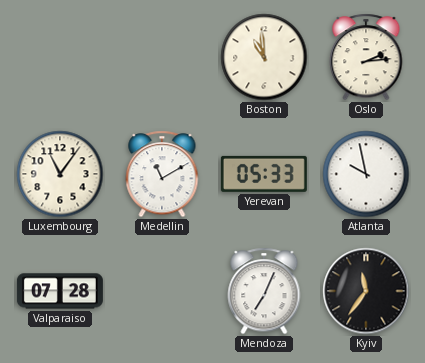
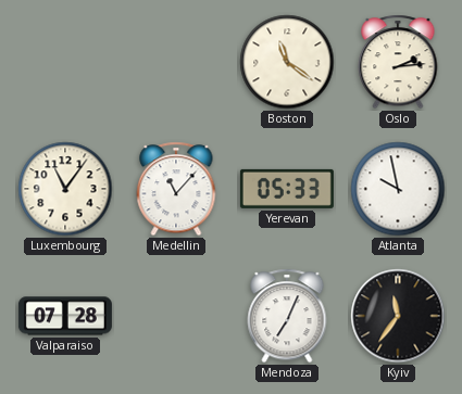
Boston: 10:59 -> 11:21
Medellin: 11:10 -> 11:07
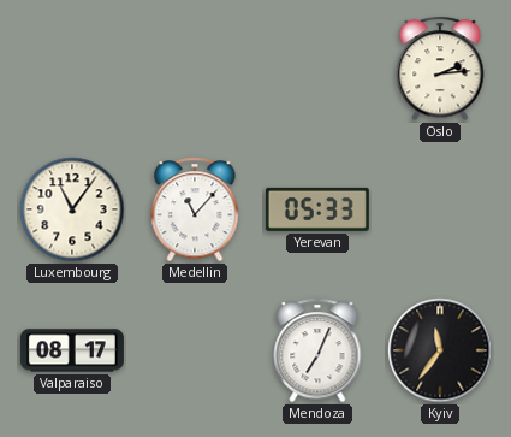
Boston: 11:21 -> none
Atlanta: 9:58 -> none
Valparaiso: 07:28 -> 08:17
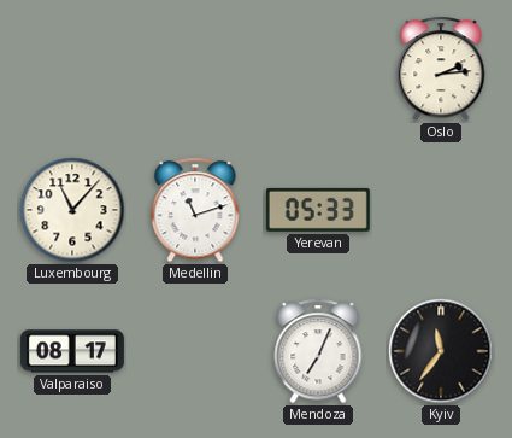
Luxembourg: 11:06 -> 11:07
Medellin: 11:07 -> 11:12
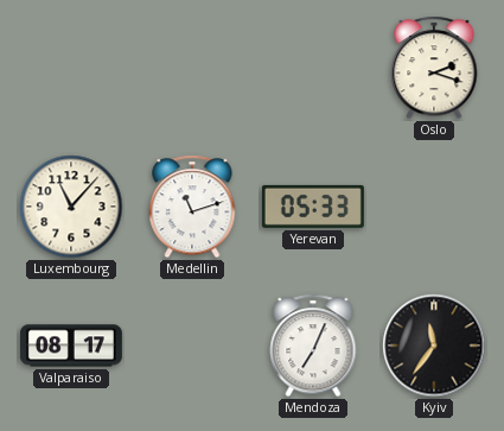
Oslo: 2:14 -> 2:18
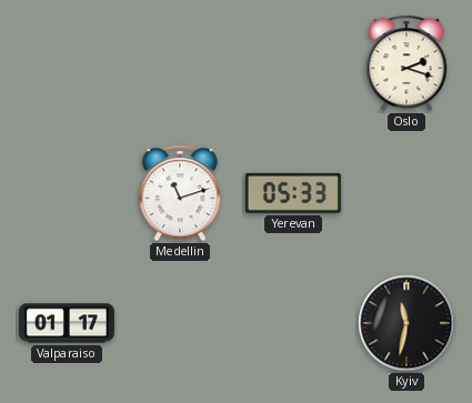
Luxembourg: 11:07 -> none
Valparaiso: 08:17 -> 01:17
Mendoza: 7:04 -> none
Kyiv: 11:36 -> 11:32
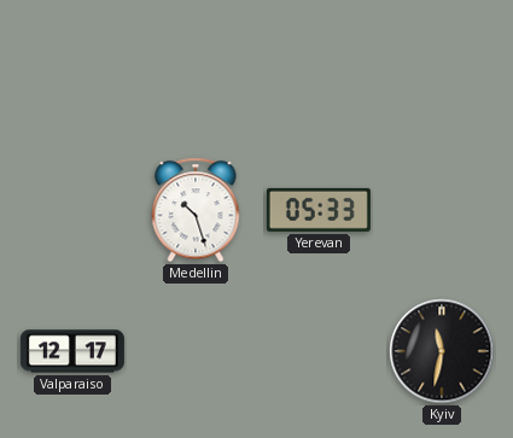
Oslo: 2:18 -> none
Medellin: 11:12 -> 10:27
Valparaiso: 01:17 -> 12:17
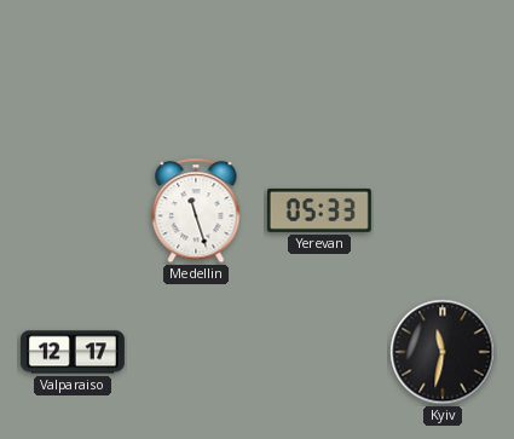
Medellin: 10:27 -> 11:27
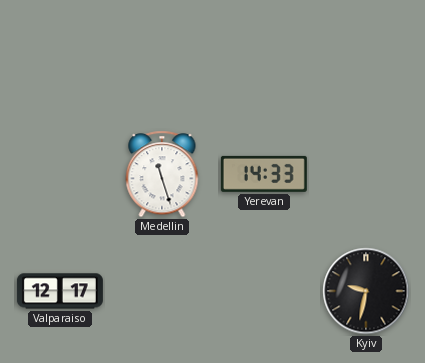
Yerevan: 05:33 -> 14:33
Kyiv: 11:32 -> 9:32
